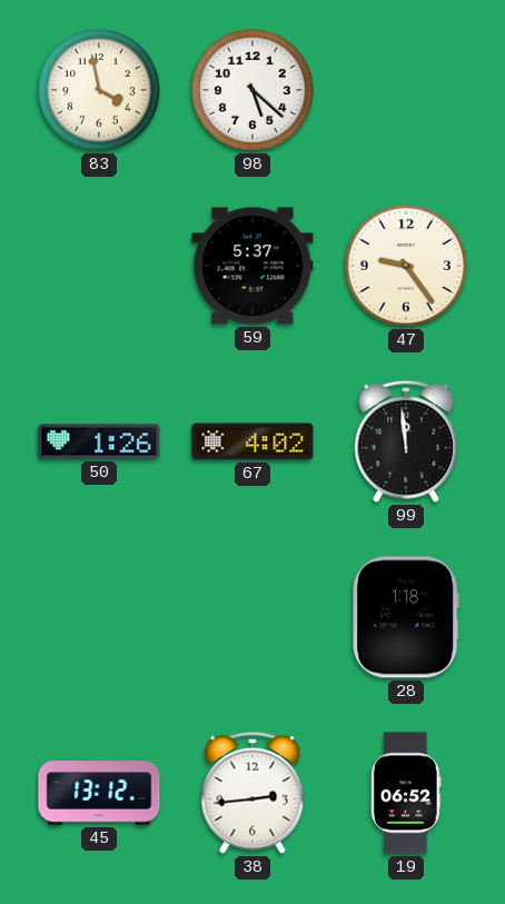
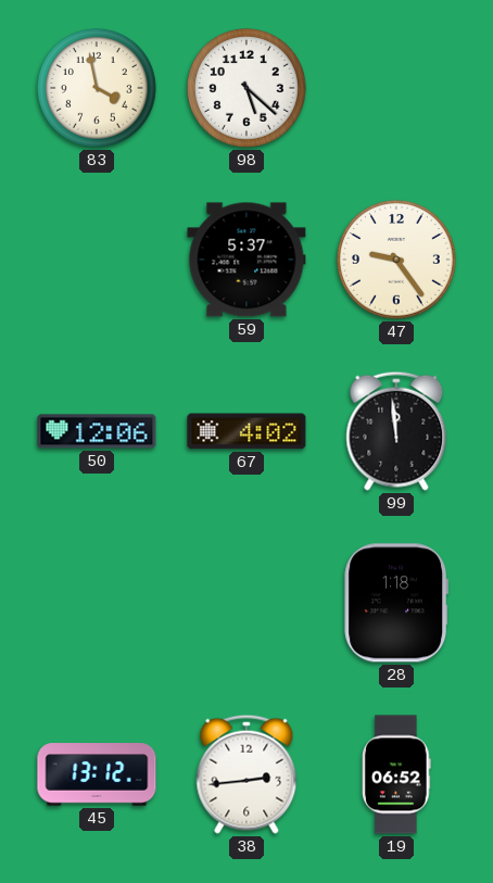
50: 1:26 -> 12:06
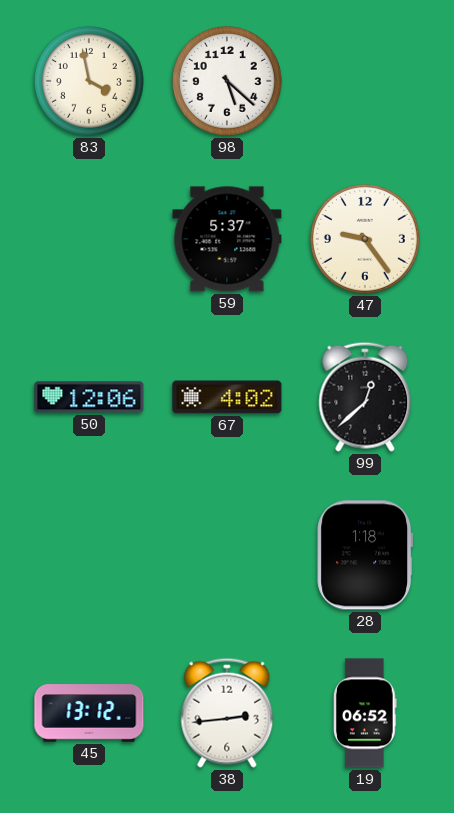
99: 11:59 -> 12:38
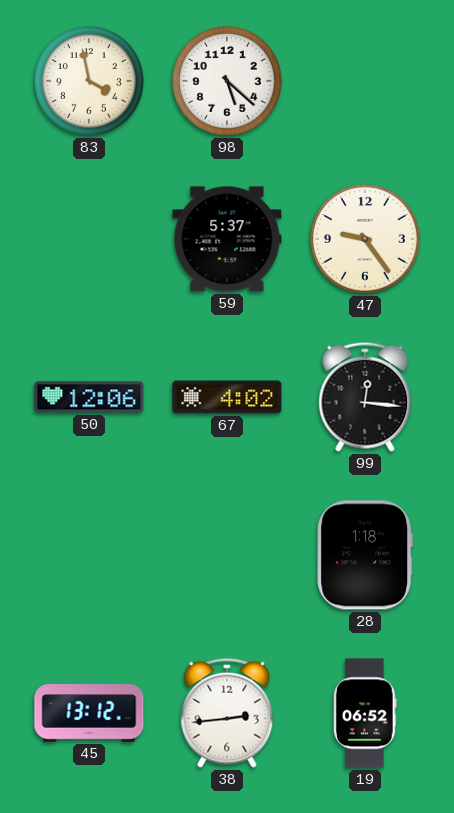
99: 12:38 -> 12:16
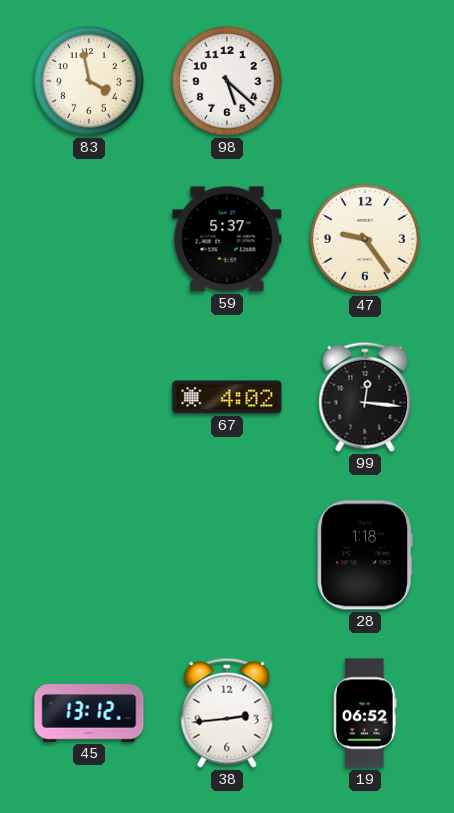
50: 12:06 -> none
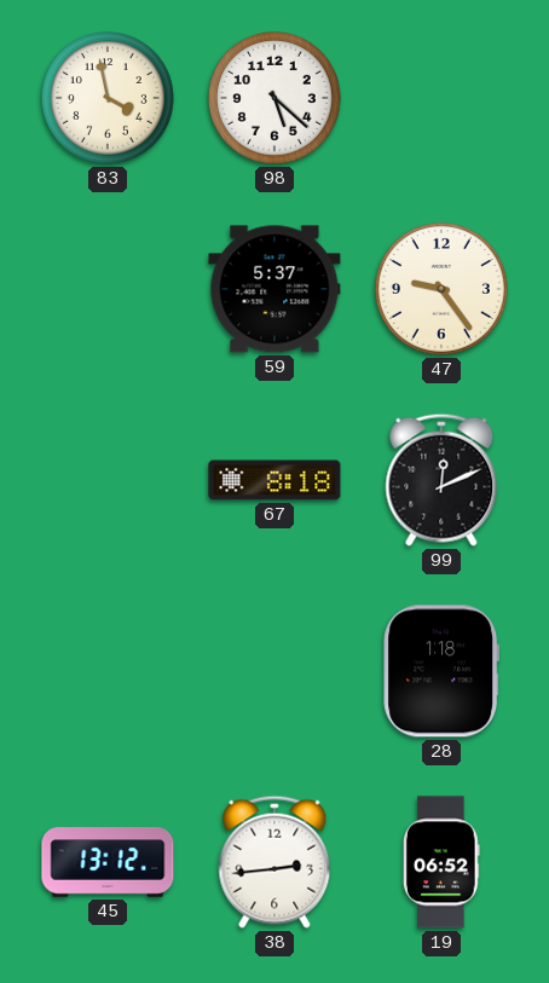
67: 4:02 -> 8:18
99: 12:16 -> 12:11
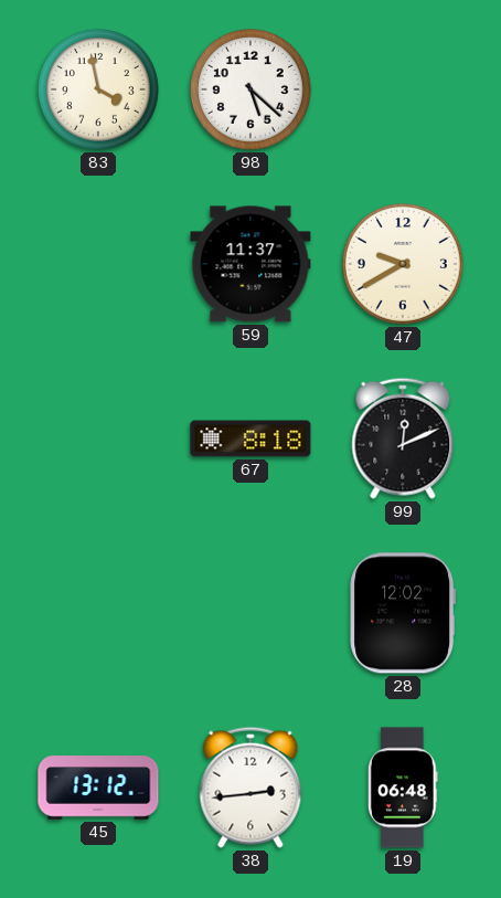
59: 5:37 -> 11:37
47: 9:24 -> 9:40
28: 1:18 -> 12:02
19: 06:52 -> 06:48
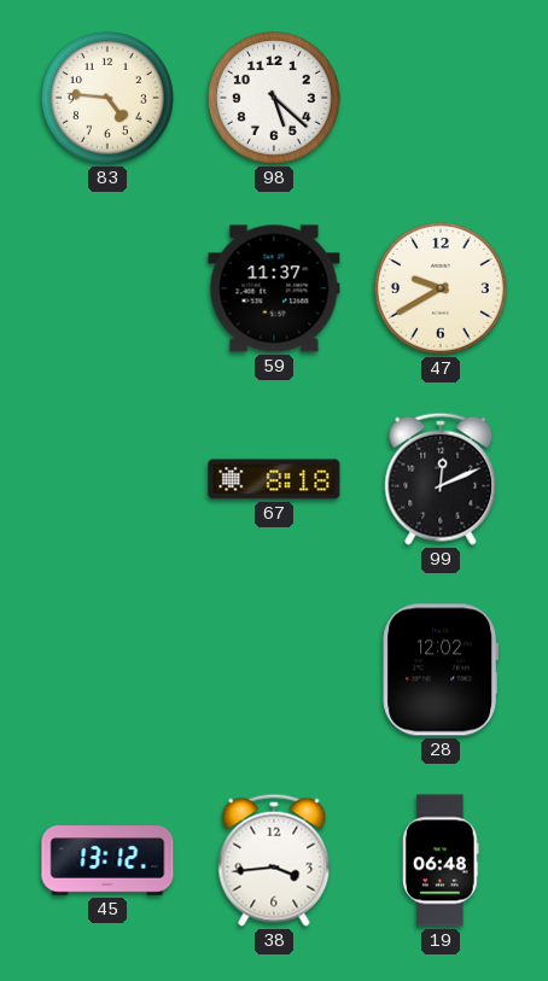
83: 3:58 -> 4:46
38: 2:44 -> 3:44
